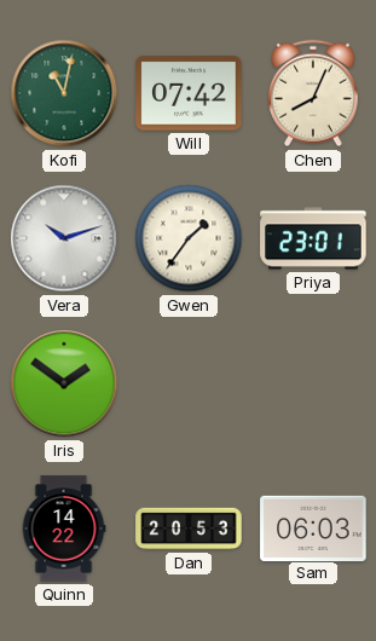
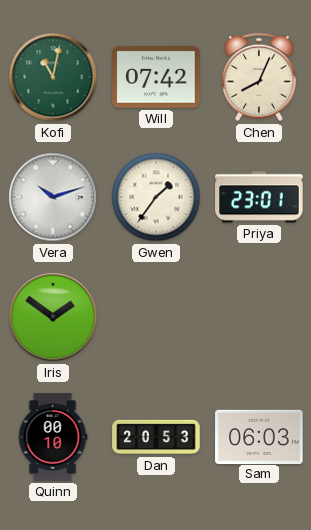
Quinn: 14:22 -> 00:10
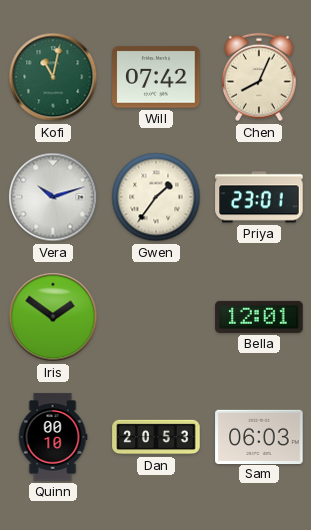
Bella: none -> 12:01
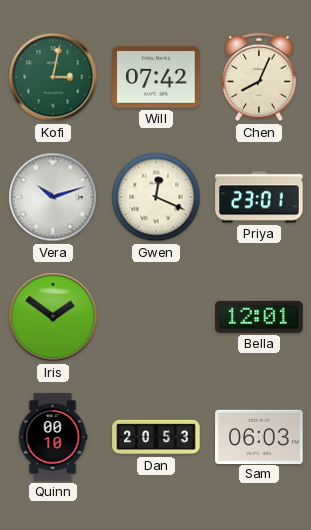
Kofi: 11:02 -> 3:02
Gwen: 1:36 -> 12:19
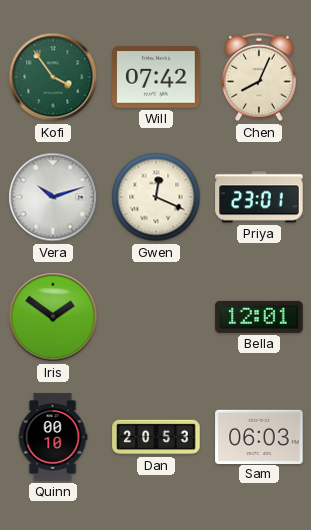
Kofi: 3:02 -> 3:54
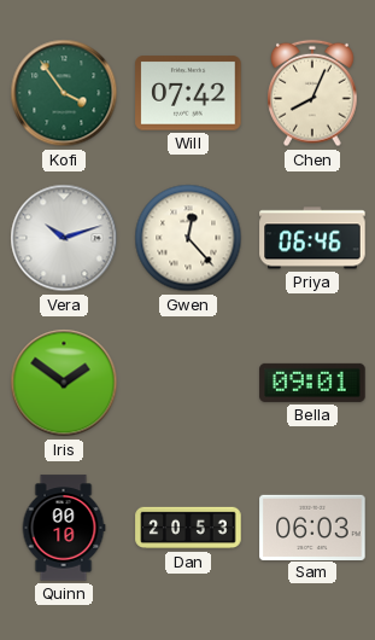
Gwen: 12:19 -> 12:23
Priya: 23:01 -> 06:46
Bella: 12:01 -> 09:01
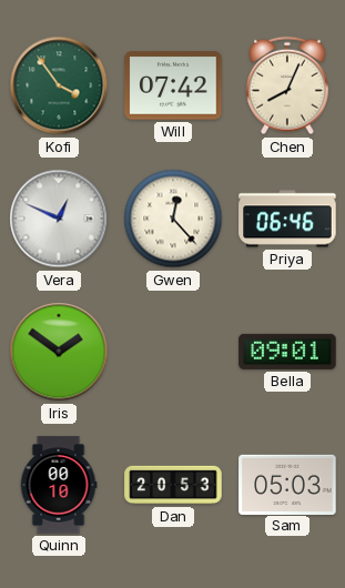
Vera: 10:12 -> 12:49
Sam: 06:03 -> 05:03
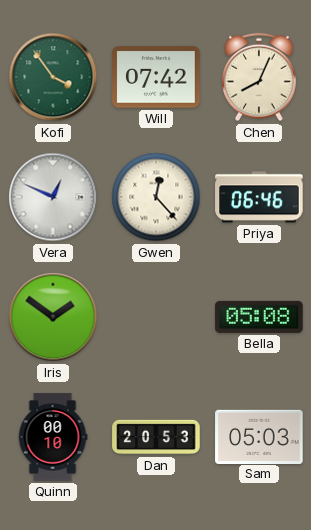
Bella: 09:01 -> 05:08
